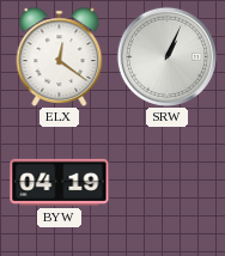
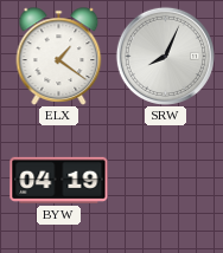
ELX: 12:21 -> 1:21
SRW: 1:04 -> 8:04
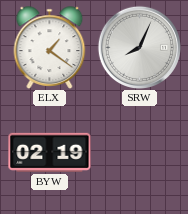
BYW: 04:19 -> 02:19
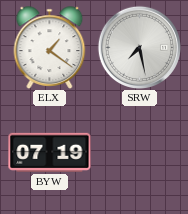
SRW: 8:04 -> 7:28
BYW: 02:19 -> 07:19
